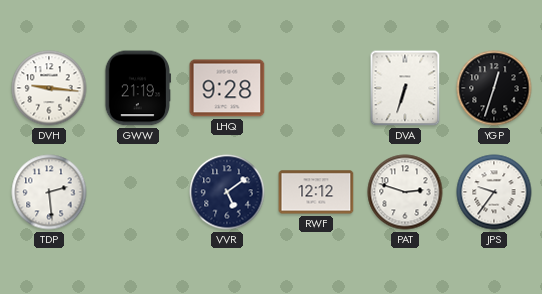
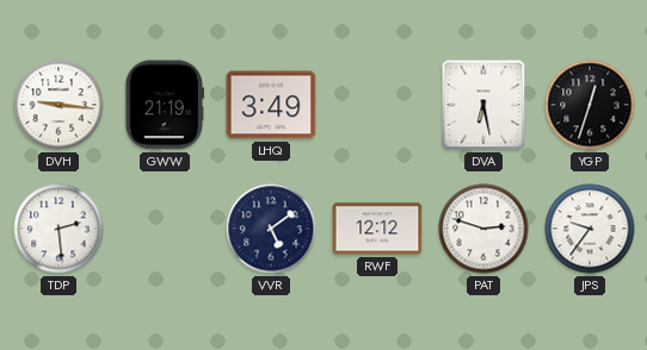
LHQ: 9:28 -> 3:49
DVA: 6:33 -> 6:28
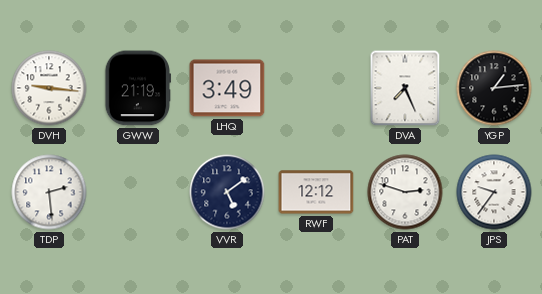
DVA: 6:28 -> 7:26
YGP: 12:33 -> 1:14
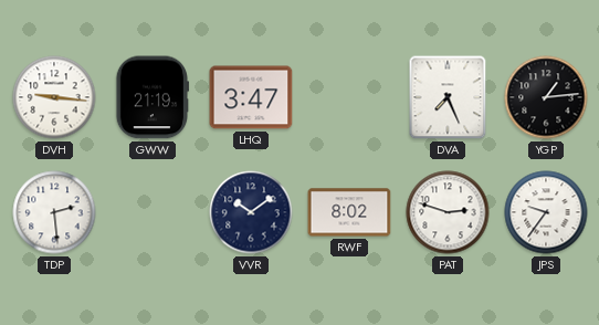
LHQ: 3:49 -> 3:47
VVR: 5:09 -> 10:09
RWF: 12:12 -> 8:02
